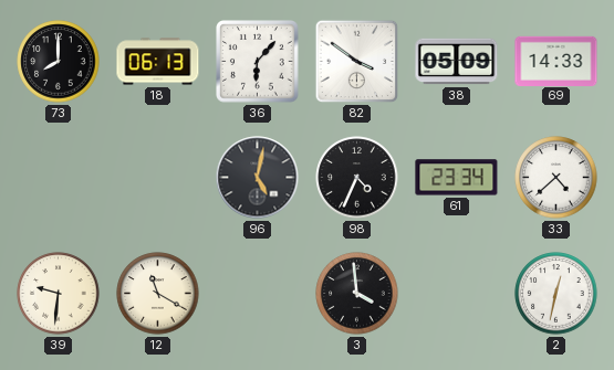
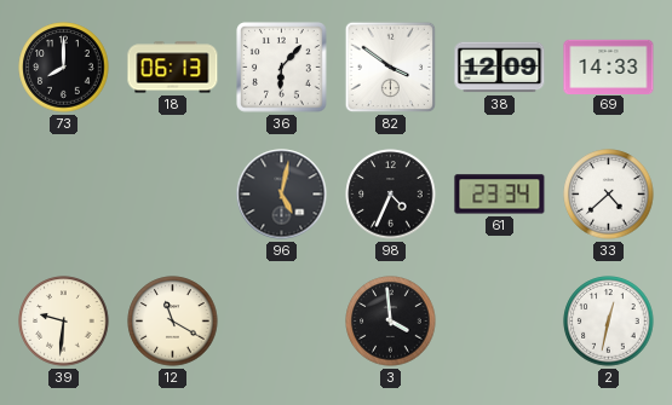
38: 05:09 -> 12:09
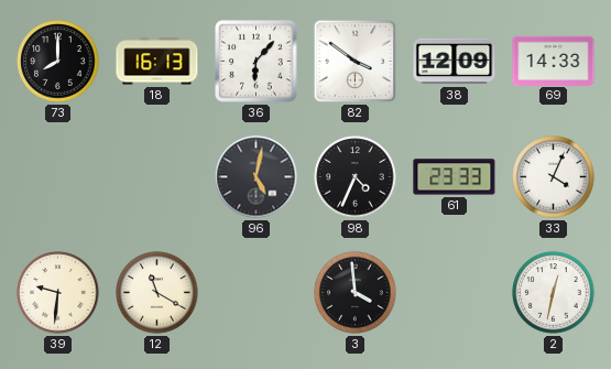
18: 06:13 -> 16:13
61: 23:34 -> 23:33
33: 4:38 -> 4:04
